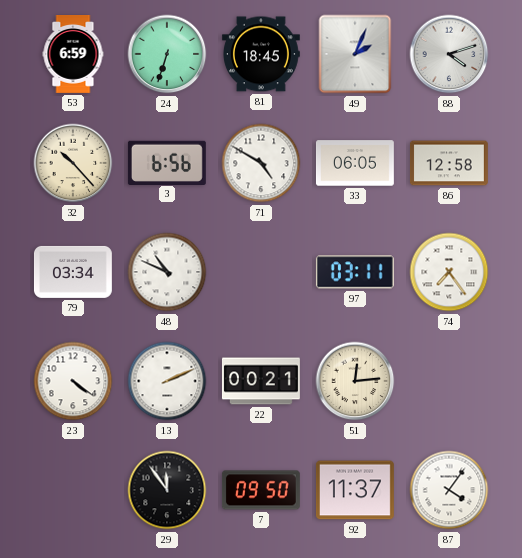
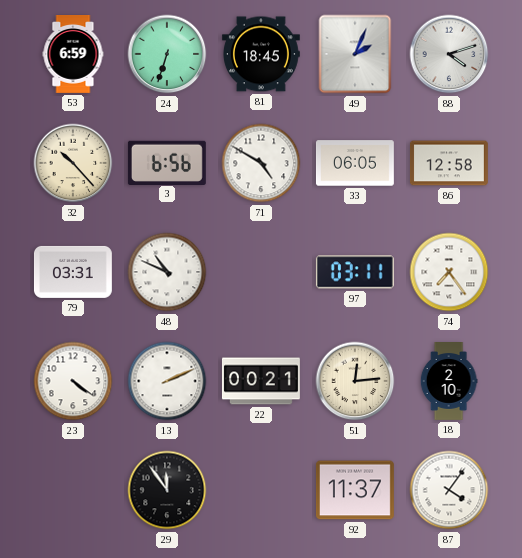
79: 03:34 -> 03:31
18: none -> 2:10
7: 09:50 -> none
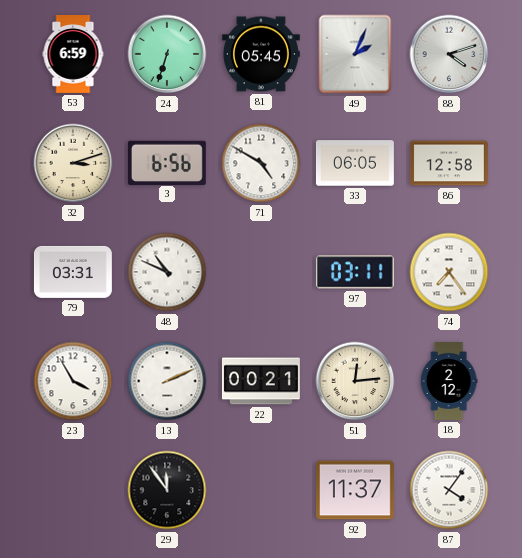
81: 18:45 -> 05:45
32: 10:23 -> 3:12
23: 4:21 -> 3:55
18: 2:10 -> 2:12
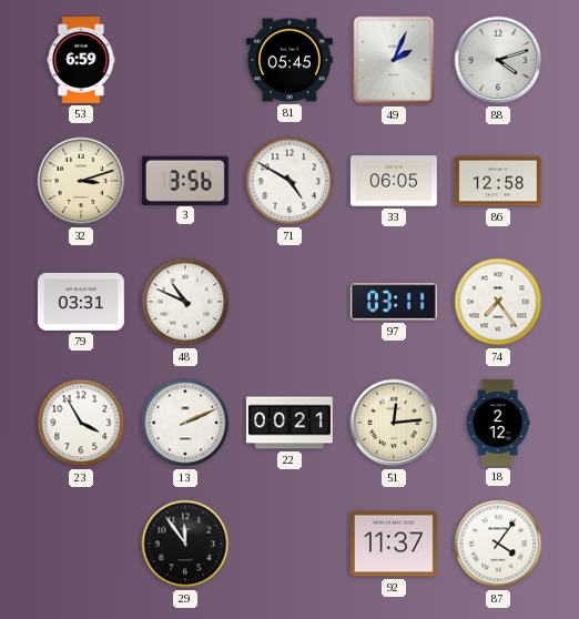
24: 6:33 -> none
3: 6:56 -> 3:56
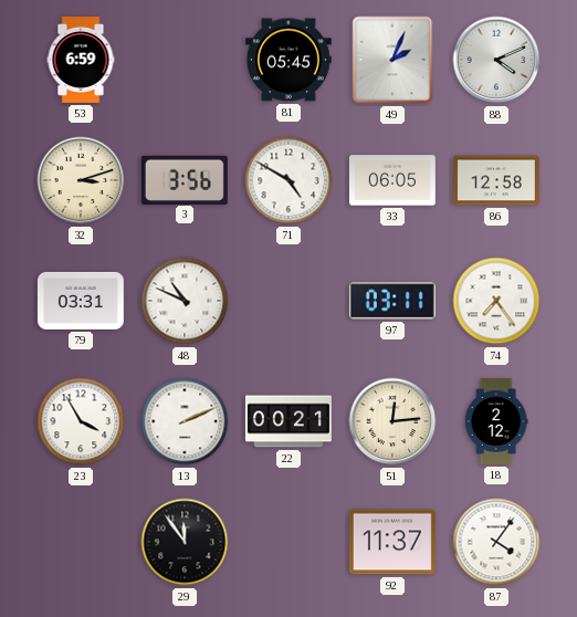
88: 4:12 -> 4:11
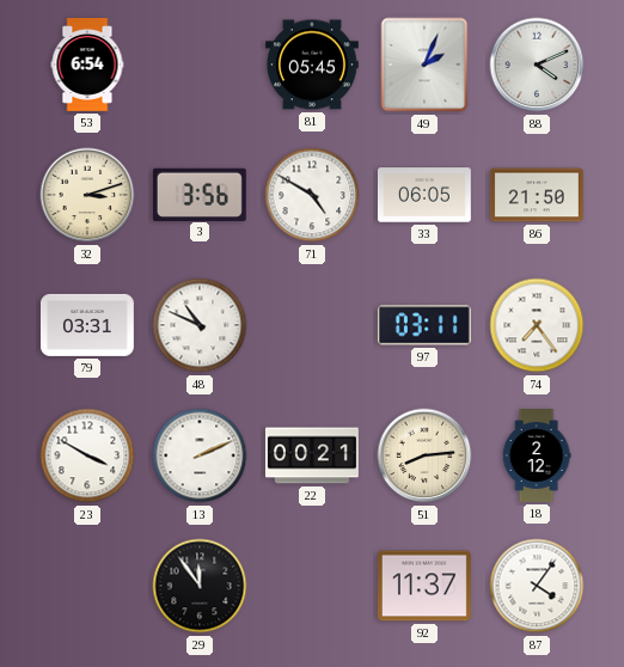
53: 6:59 -> 6:54
86: 12:58 -> 21:50
23: 3:55 -> 3:50
51: 12:14 -> 8:14
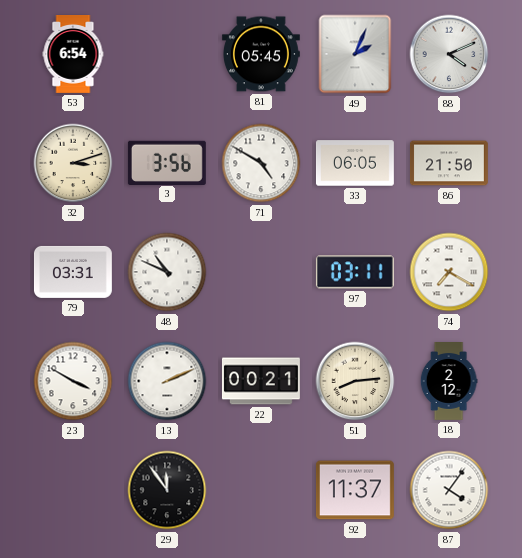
74: 7:24 -> 7:20
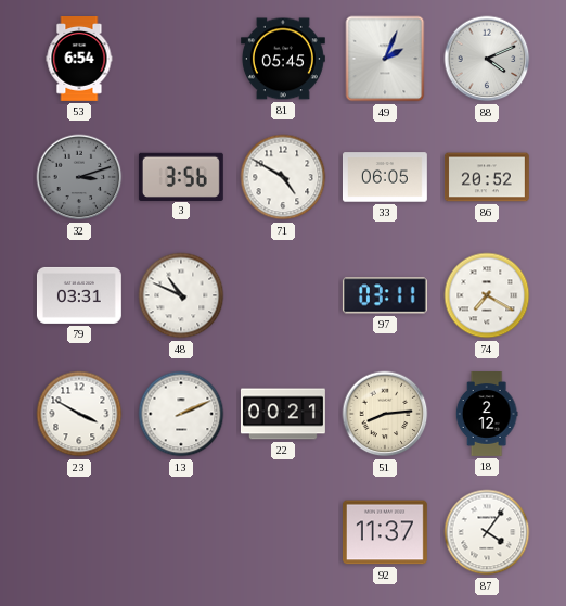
32 dial: cream -> grey
86: 21:50 -> 20:52
29: 11:54 -> none
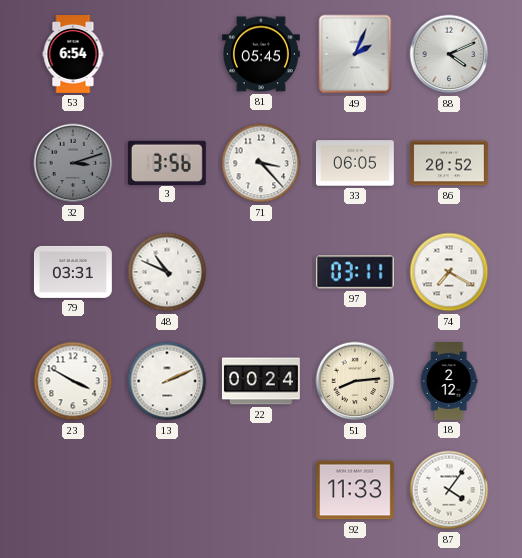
71: 4:50 -> 3:23
22: 00:21 -> 00:24
92: 11:37 -> 11:33
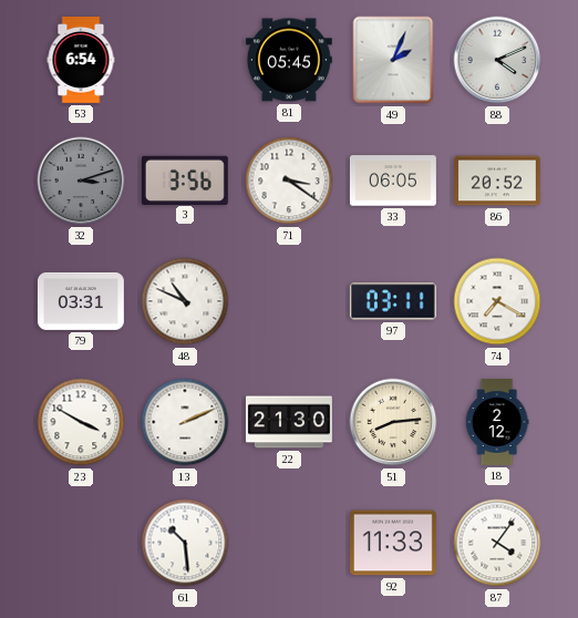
71: 3:23 -> 3:21
22: 00:24 -> 21:30
61: none -> 10:29
